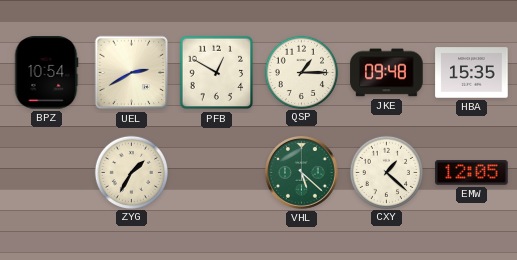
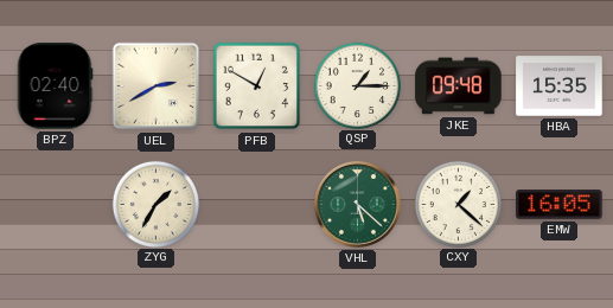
BPZ: 10:54 -> 02:40
EMW: 12:05 -> 16:05
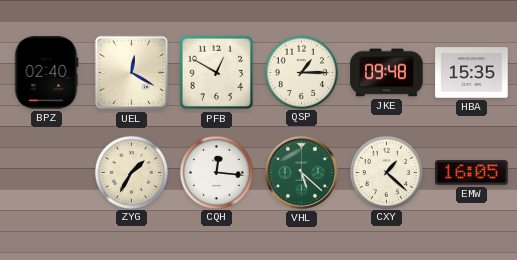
UEL: 2:40 -> 12:20
CQH: none -> 12:16
